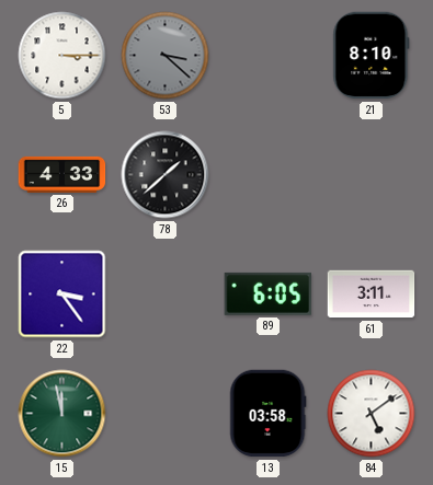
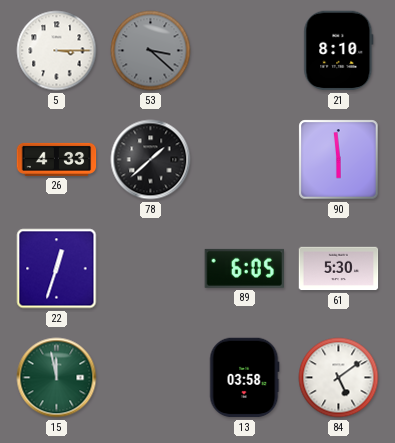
90: none -> 5:59
22: 3:24 -> 12:33
61: 3:11 -> 5:30
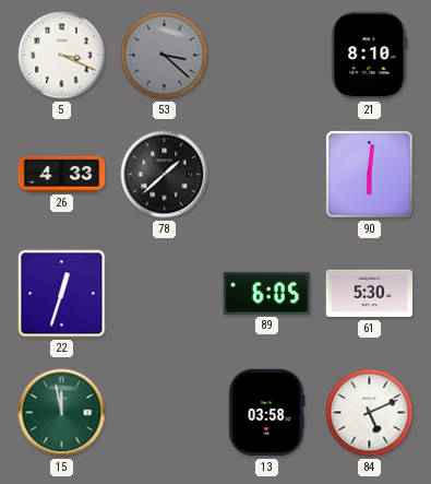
5: 3:15 -> 3:19
90: 5:59 -> 6:01
84: 5:09 -> 5:11
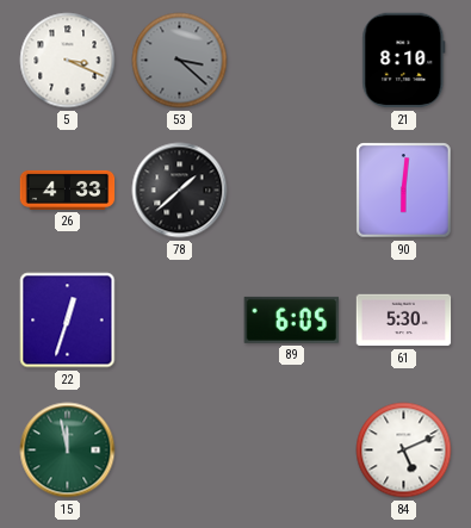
13: 03:58 -> none
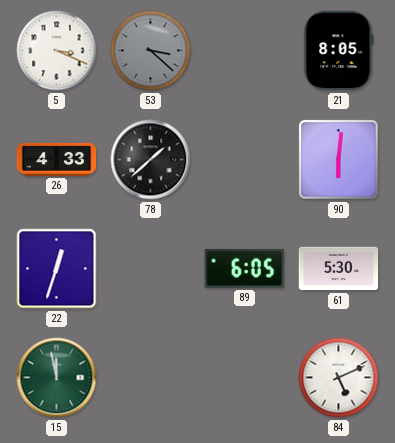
21: 8:10 -> 8:05
